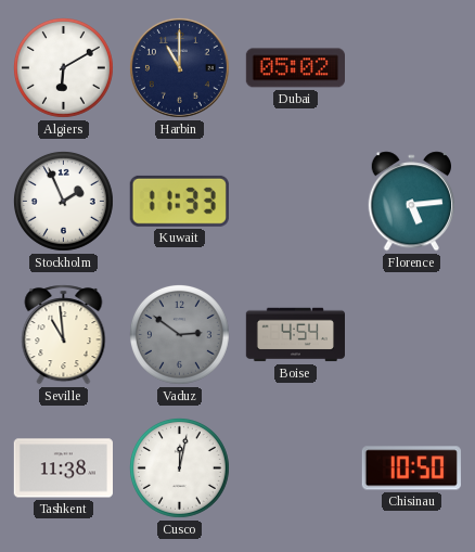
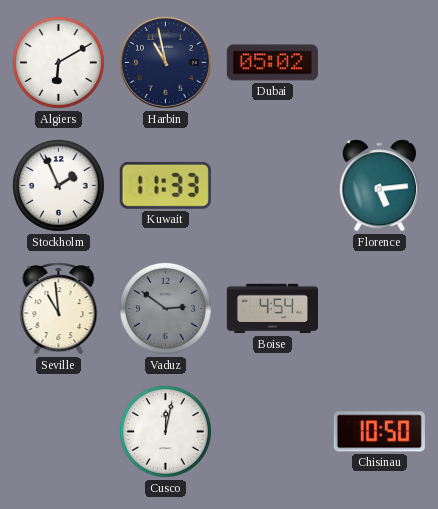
Harbin: 11:00 -> 10:58
Tashkent: 11:38 -> none
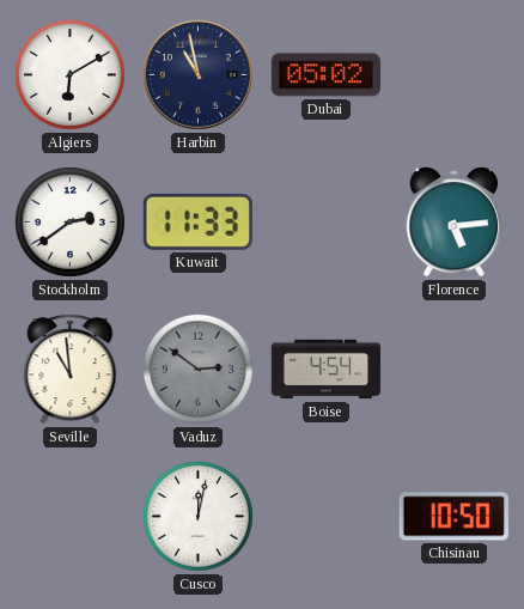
Stockholm: 1:56 -> 2:39
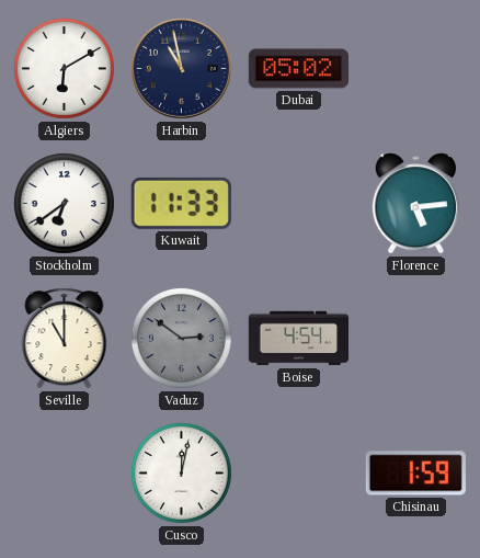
Stockholm: 2:39 -> 6:39
Seville: 10:59 -> 11:00
Chisinau: 10:50 -> 1:59
